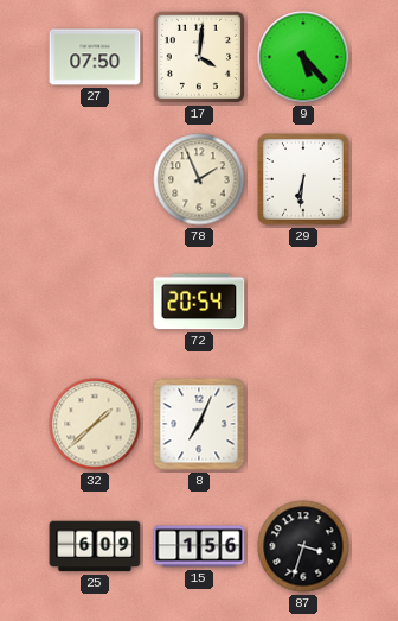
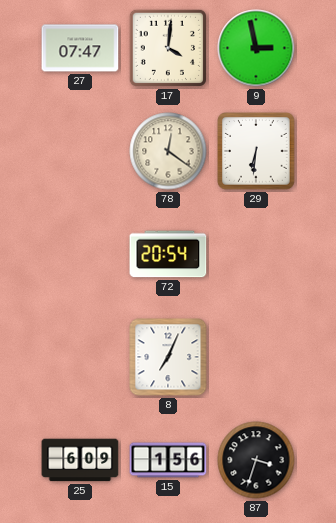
27: 07:50 -> 07:47
9: 5:23 -> 2:58
78: 1:56 -> 12:21
32: 1:38 -> none
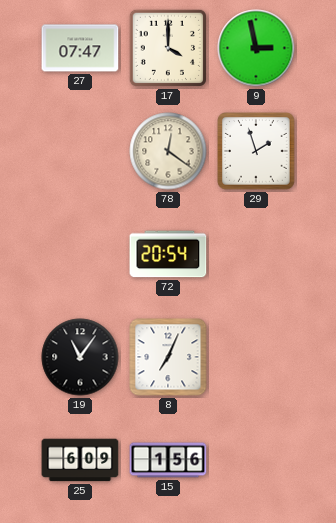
17: 4:01 -> 4:00
29: 6:31 -> 1:57
19: none -> 11:06
87: 3:33 -> none
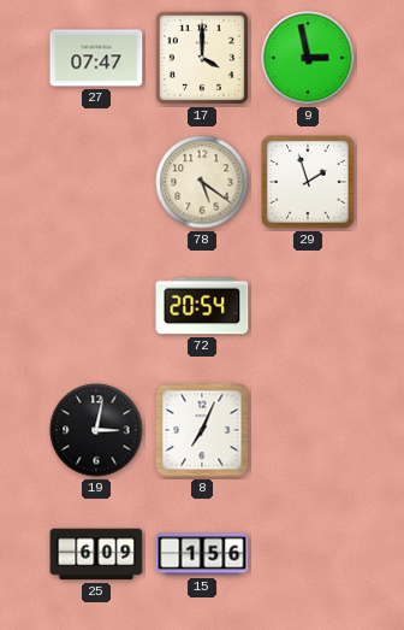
78: 12:21 -> 5:21
19: 11:06 -> 3:02
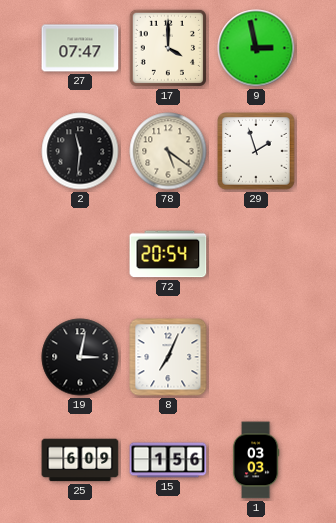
2: none -> 11:31
1: none -> 03:03
